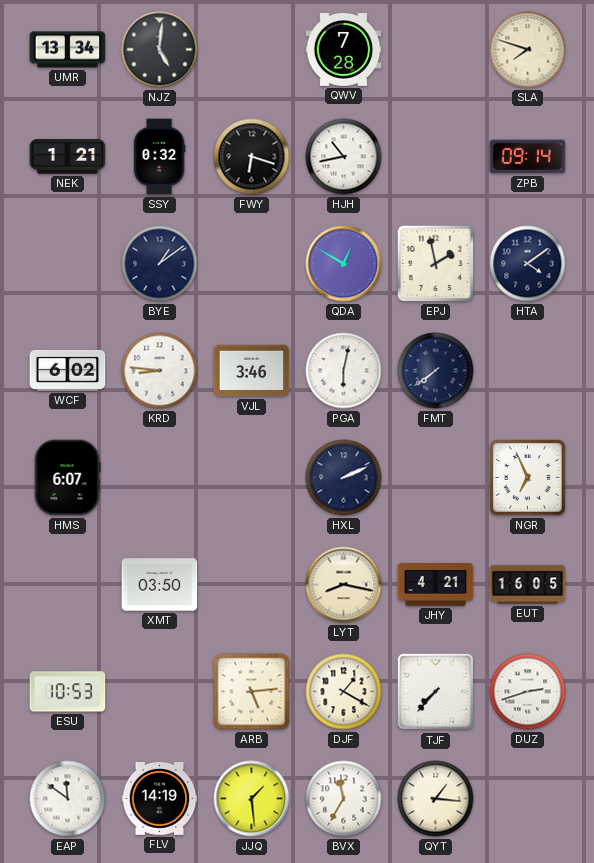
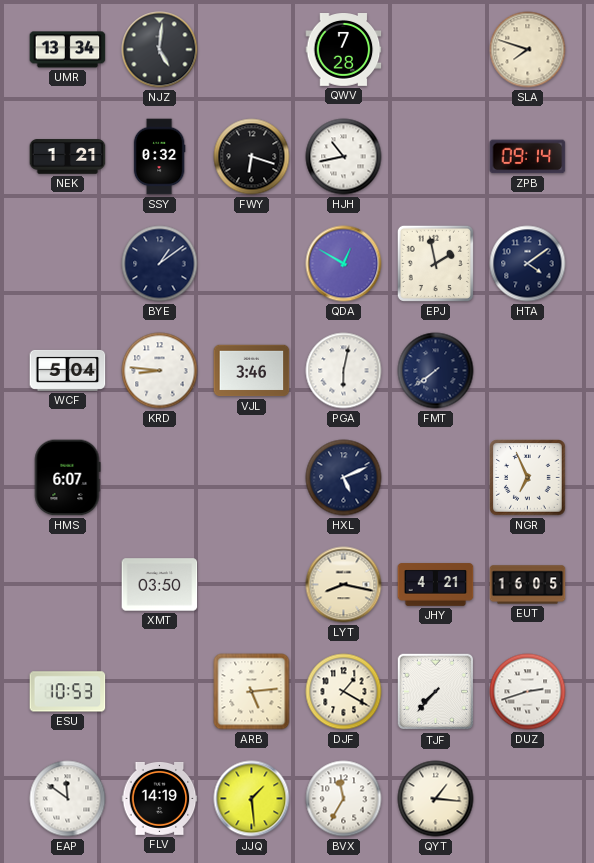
WCF: 6:02 -> 5:04
HXL: 2:11 -> 5:11
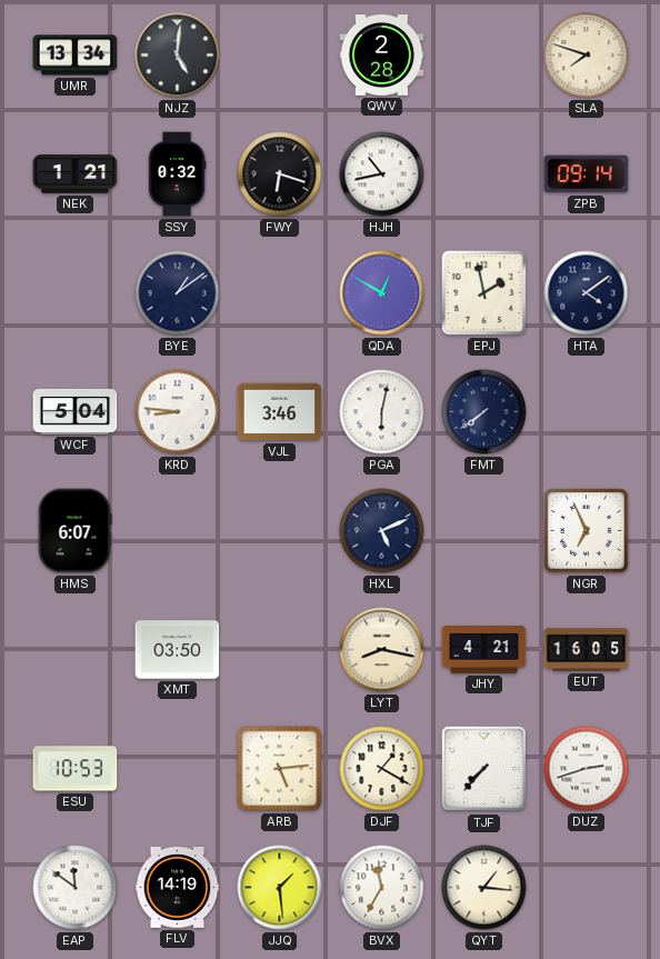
QWV: 7:28 -> 2:28
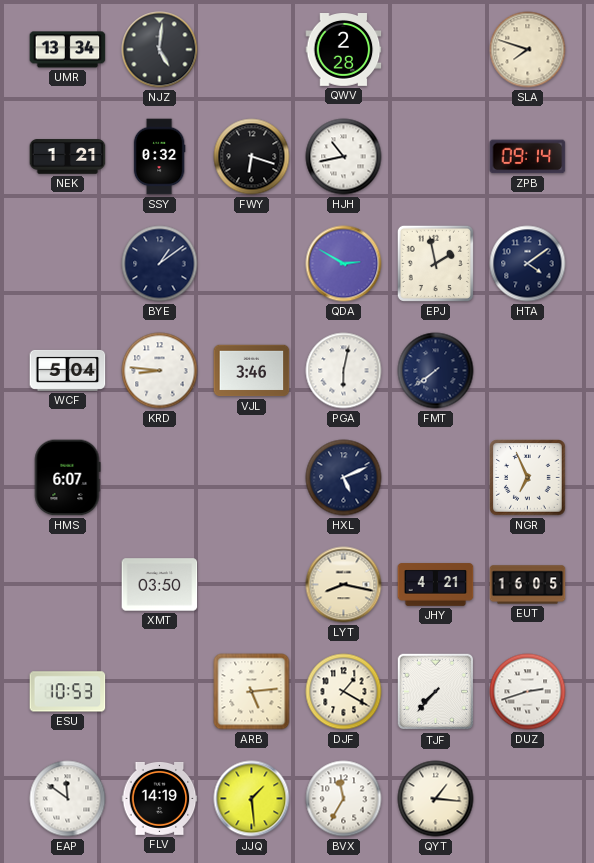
QDA: 12:50 -> 2:50
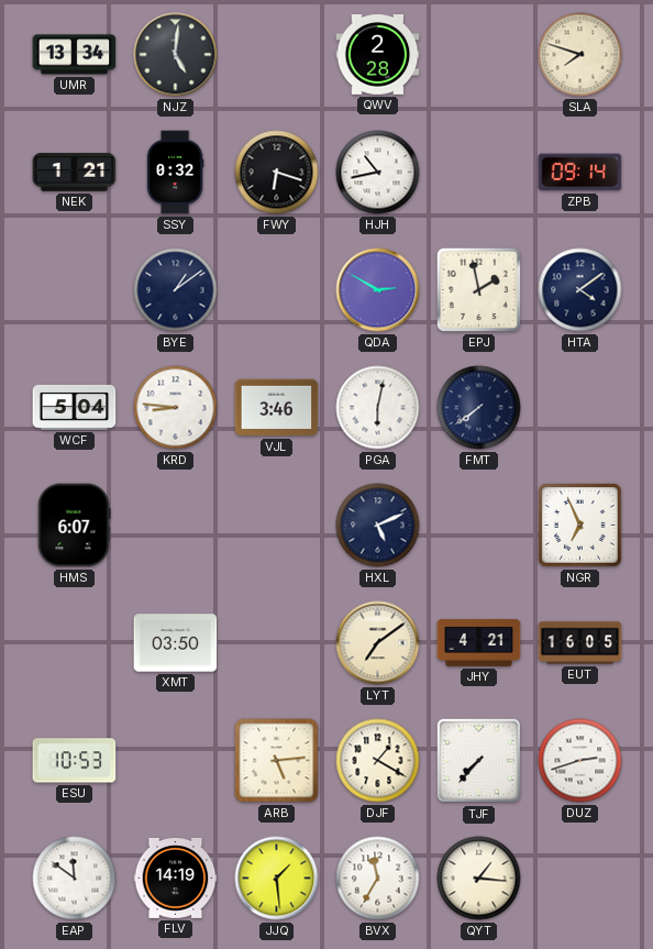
LYT: 8:17 -> 7:09
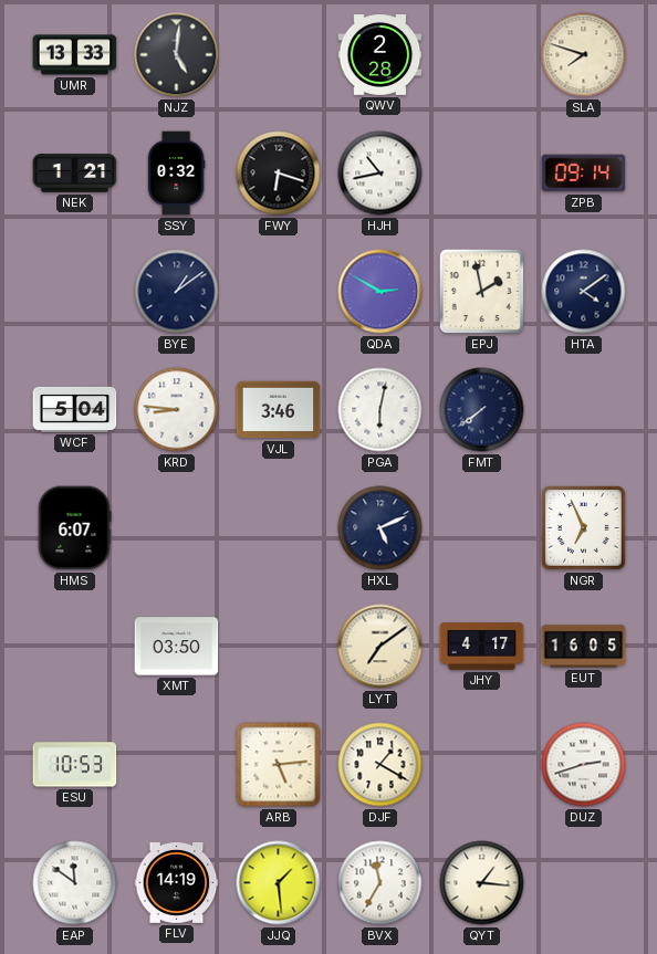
UMR: 13:34 -> 13:33
JHY: 4:21 -> 4:17
TJF: 7:37 -> none
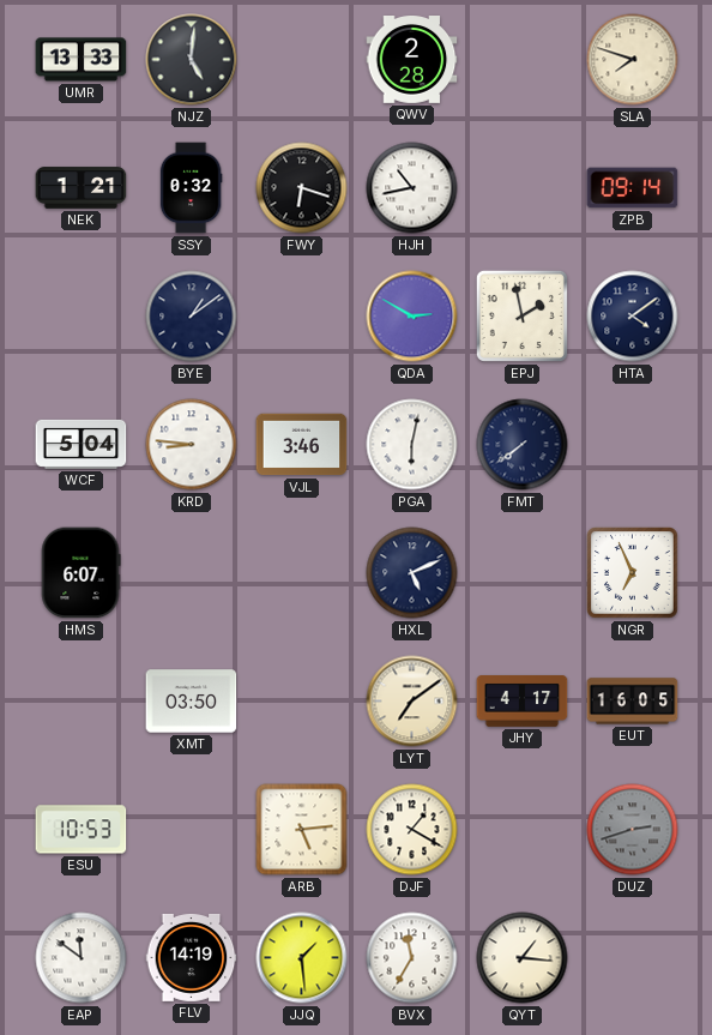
DUZ dial: white -> grey
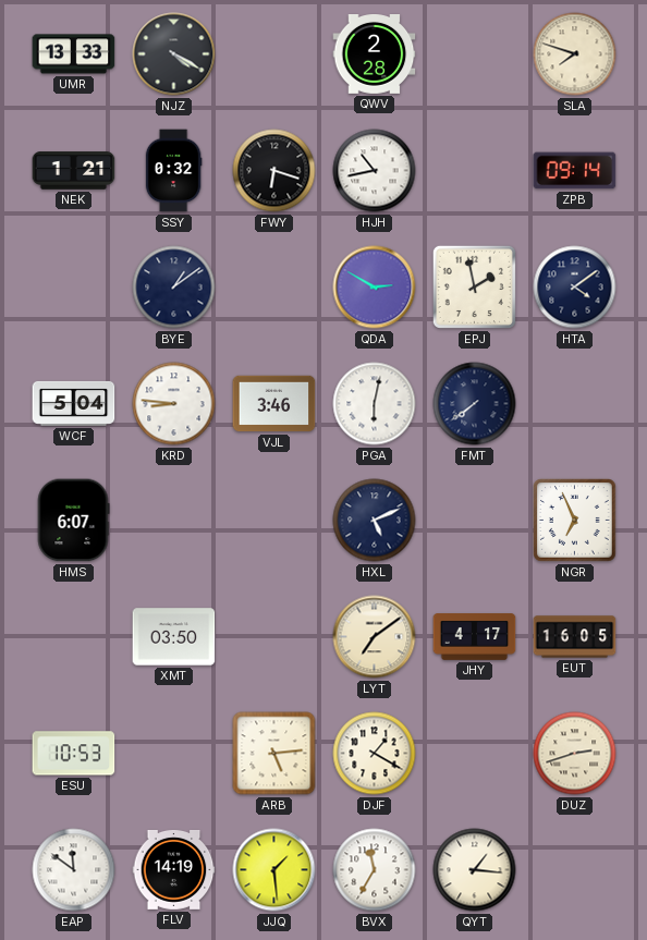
NJZ: 5:01 -> 4:20
DUZ dial: grey -> cream
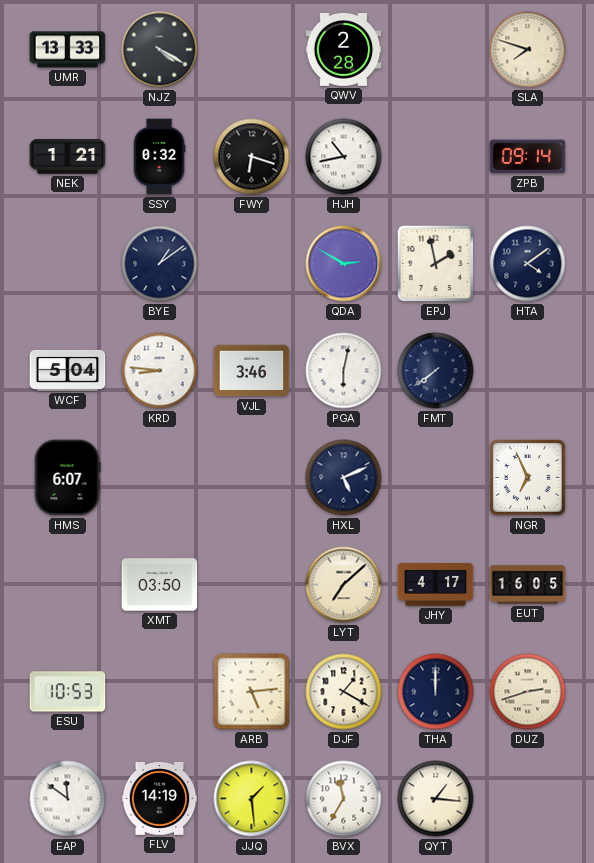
LYT: 7:09 -> 7:08
THA: none -> 12:00
